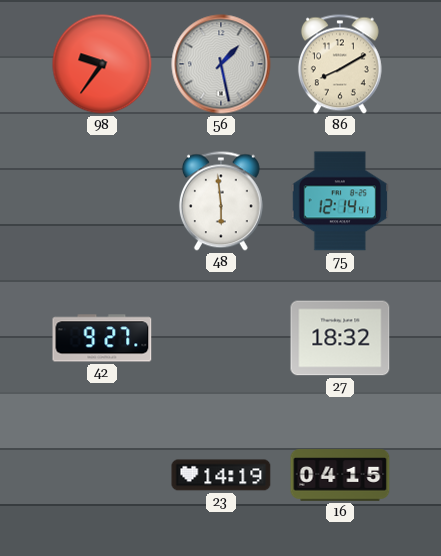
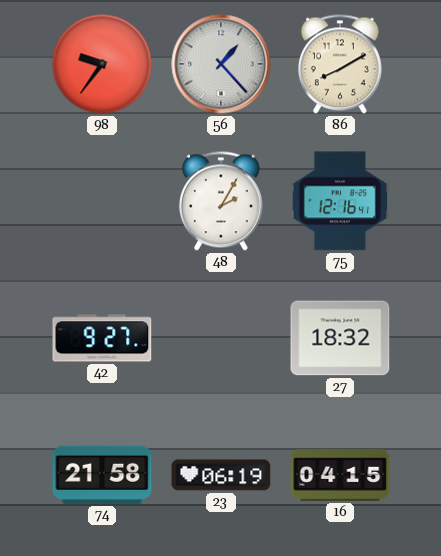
56: 1:28 -> 1:23
48: 5:59 -> 2:05
75: 12:14 -> 12:16
74: none -> 21:58
23: 14:19 -> 06:19
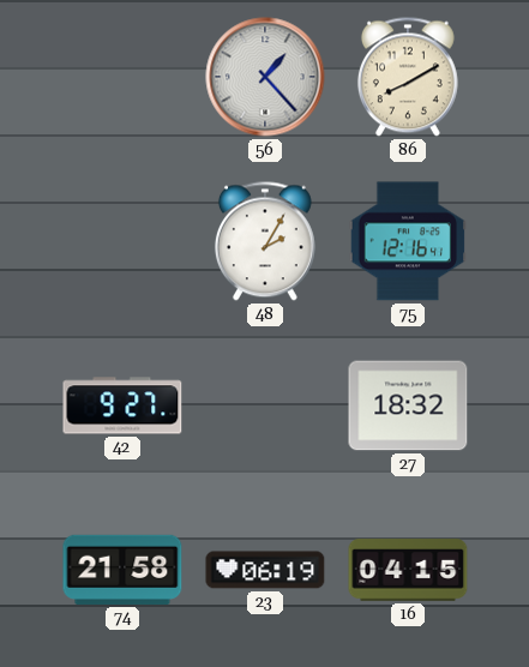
98: 9:36 -> none
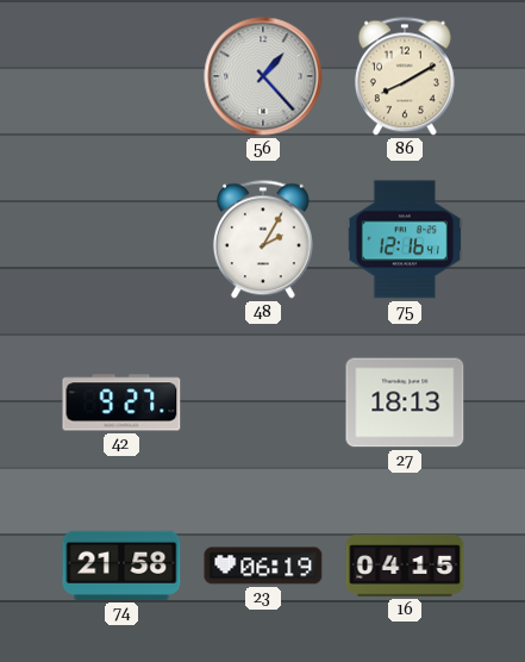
27: 18:32 -> 18:13
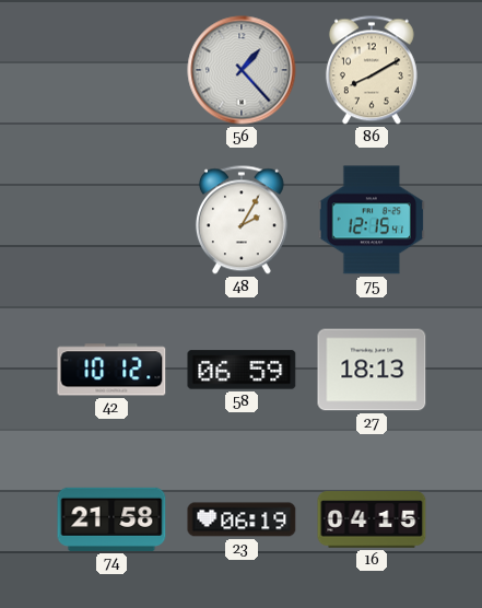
75: 12:16 -> 12:15
42: 9:27 -> 10:12
58: none -> 06:59
